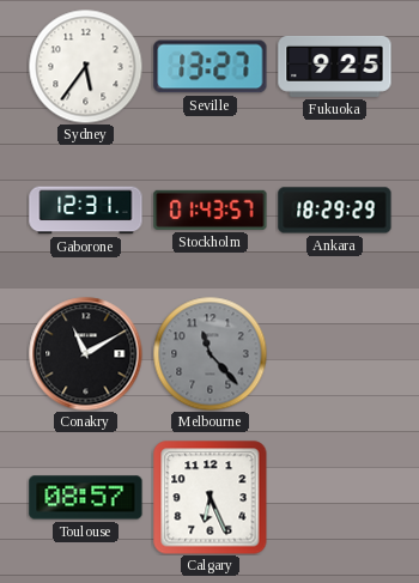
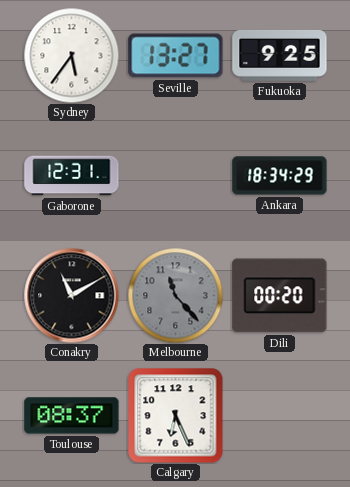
Stockholm: 01:43 -> none
Ankara: 18:29 -> 18:34
Dili: none -> 00:20
Toulouse: 08:57 -> 08:37
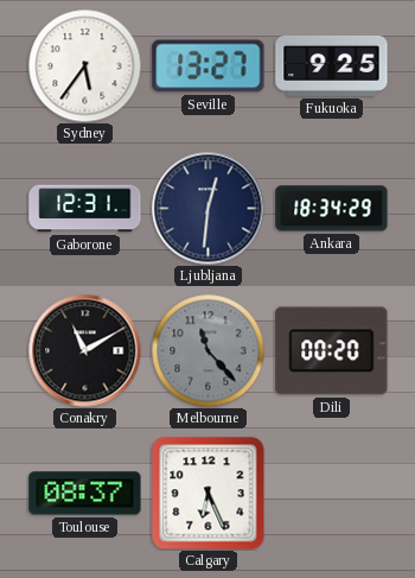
Ljubljana: none -> 12:31
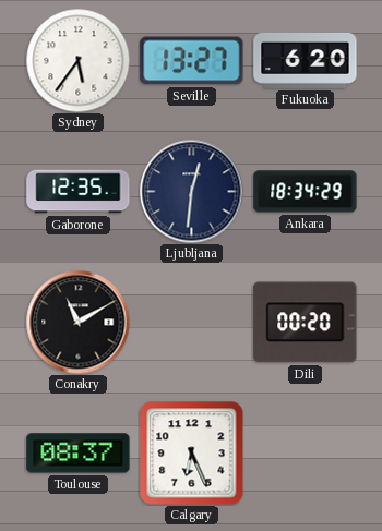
Fukuoka: 9:25 -> 6:20
Gaborone: 12:31 -> 12:35
Melbourne: 11:23 -> none
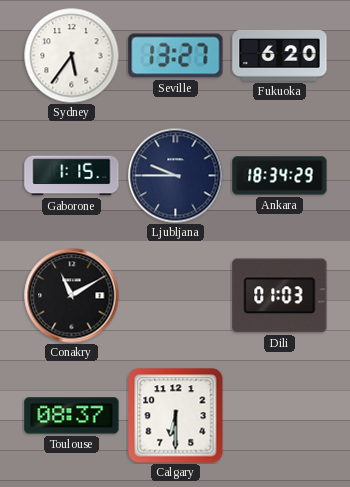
Gaborone: 12:35 -> 1:15
Ljubljana: 12:31 -> 9:45
Dili: 00:20 -> 01:03
Calgary: 6:26 -> 6:30
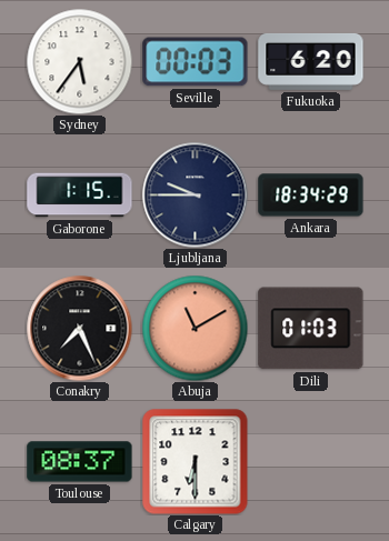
Seville: 13:27 -> 00:03
Conakry: 11:10 -> 7:26
Abuja: none -> 11:10
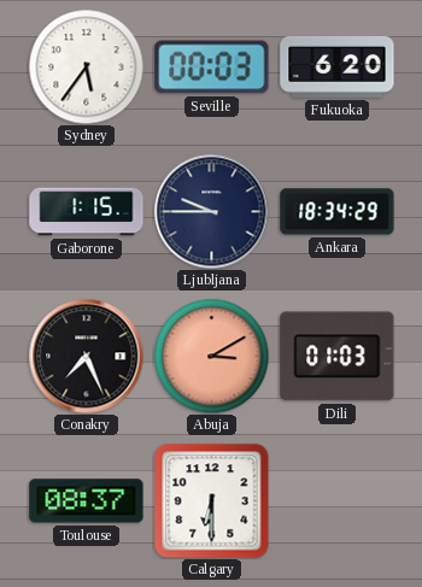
Abuja: 11:10 -> 3:10
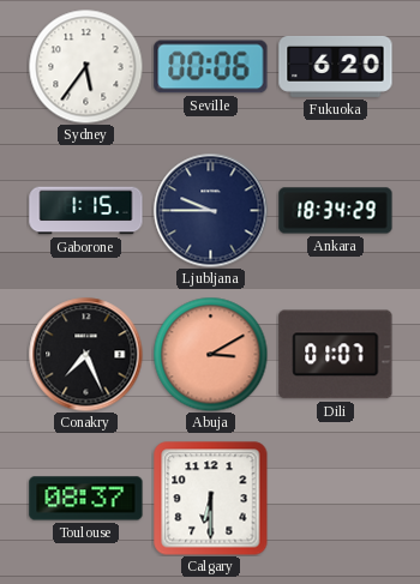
Seville: 00:03 -> 00:06
Dili: 01:03 -> 01:07
